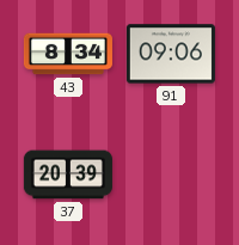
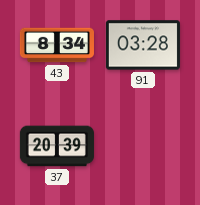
91: 09:06 -> 03:28
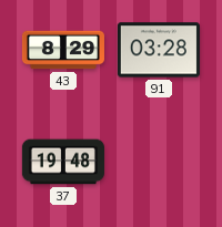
43: 8:34 -> 8:29
37: 20:39 -> 19:48
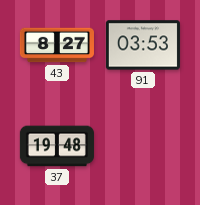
43: 8:29 -> 8:27
91: 03:28 -> 03:53
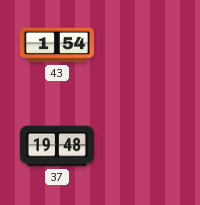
43: 8:27 -> 1:54
91: 03:53 -> none
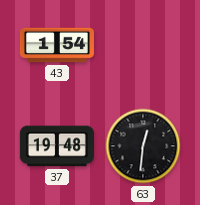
63: none -> 12:31
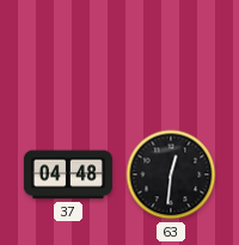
43: 1:54 -> none
37: 19:48 -> 04:48
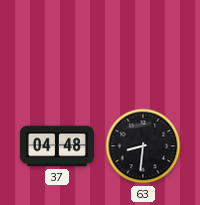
63: 12:31 -> 8:31
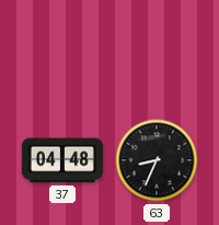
63: 8:31 -> 8:34
